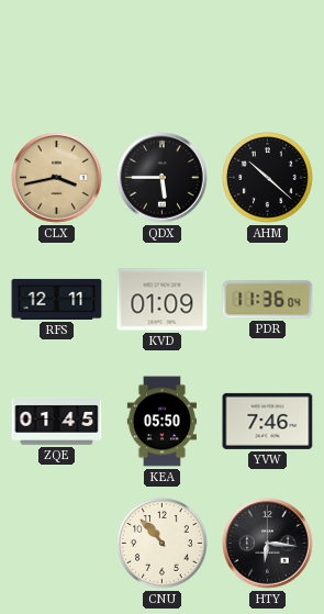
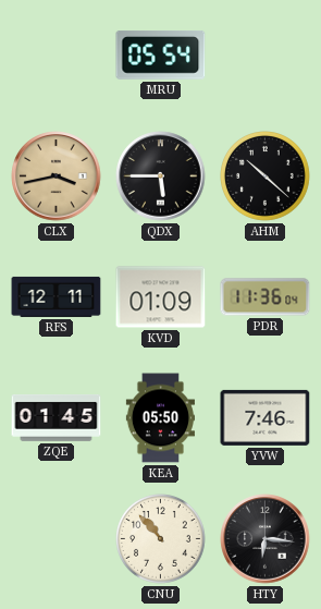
MRU: none -> 05:54
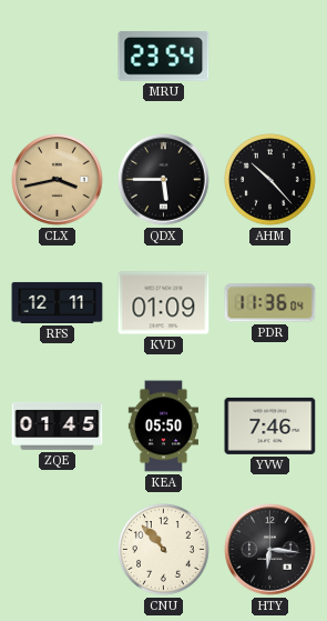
MRU: 05:54 -> 23:54
AHM: 10:22 -> 10:23
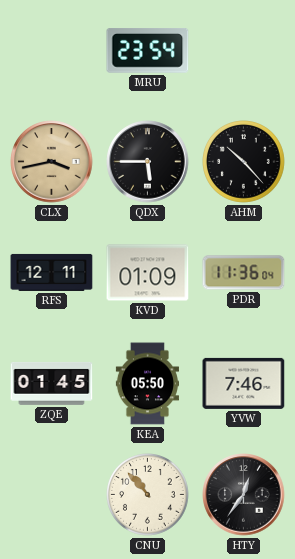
HTY: 6:16 -> 12:36
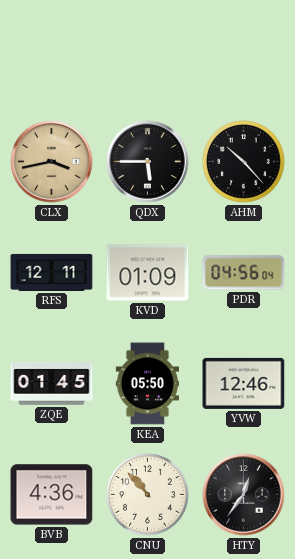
MRU: 23:54 -> none
PDR: 11:36 -> 04:56
YVW: 7:46 -> 12:46
BVB: none -> 4:36
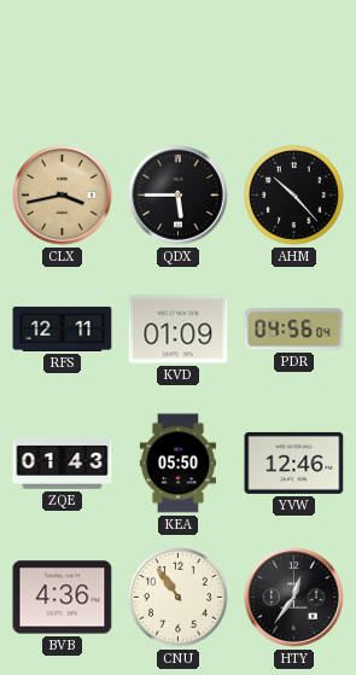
ZQE: 01:45 -> 01:43
CNU: 10:53 -> 10:54
